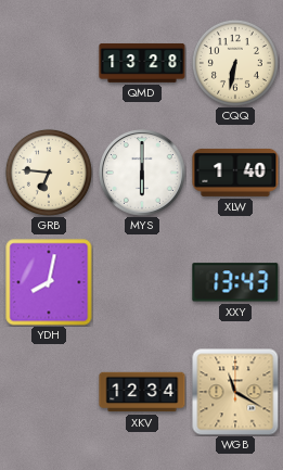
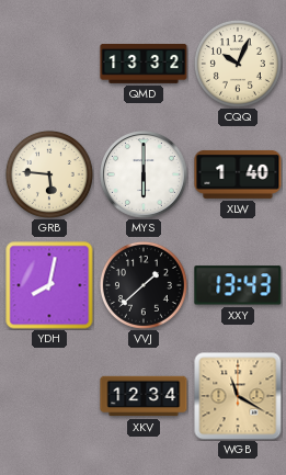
QMD: 13:28 -> 13:32
CQQ: 6:32 -> 10:04
GRB: 6:46 -> 5:46
VVJ: none -> 1:38
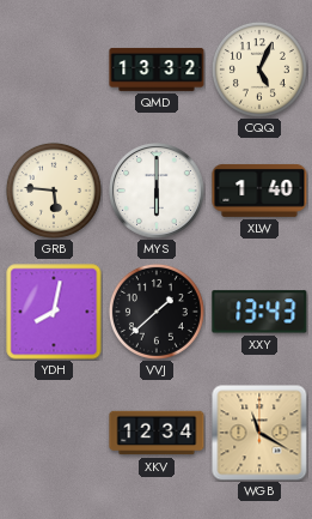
CQQ: 10:04 -> 5:04
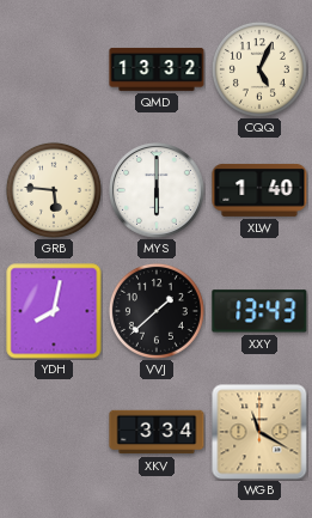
XKV: 12:34 -> 3:34
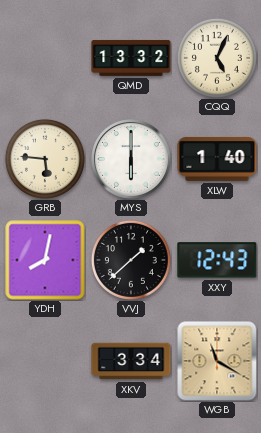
XXY: 13:43 -> 12:43
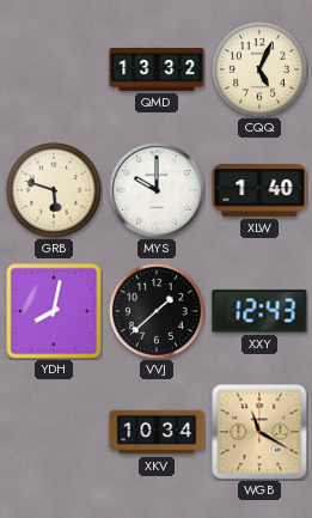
GRB: 5:46 -> 5:48
MYS: 6:00 -> 10:00
XKV: 3:34 -> 10:34
